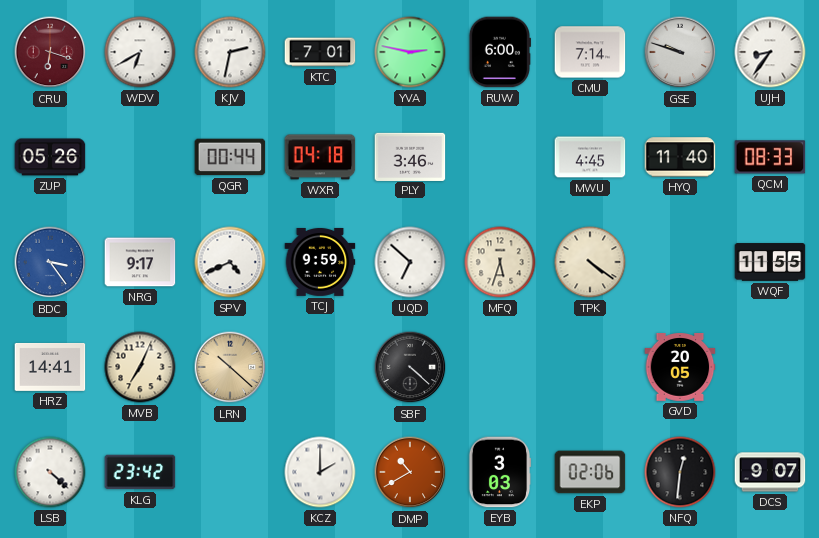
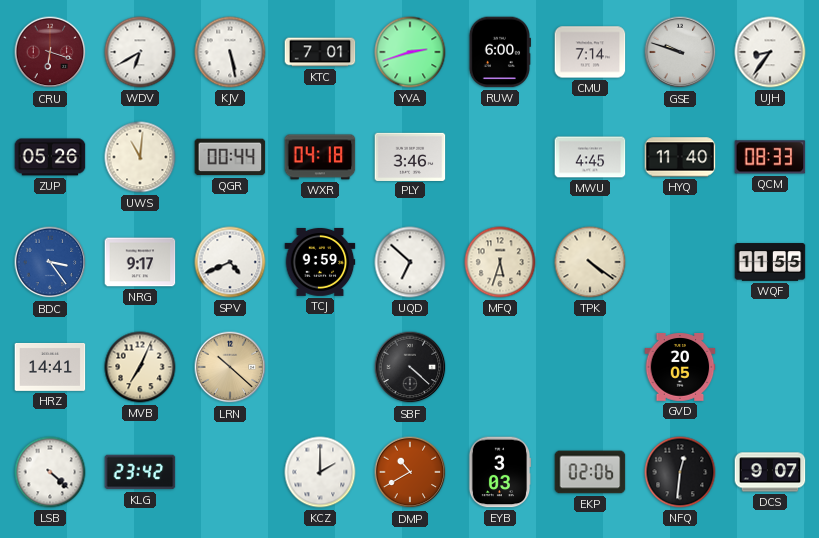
KJV: 2:32 -> 5:28
YVA: 2:47 -> 2:42
UWS: none -> 11:01
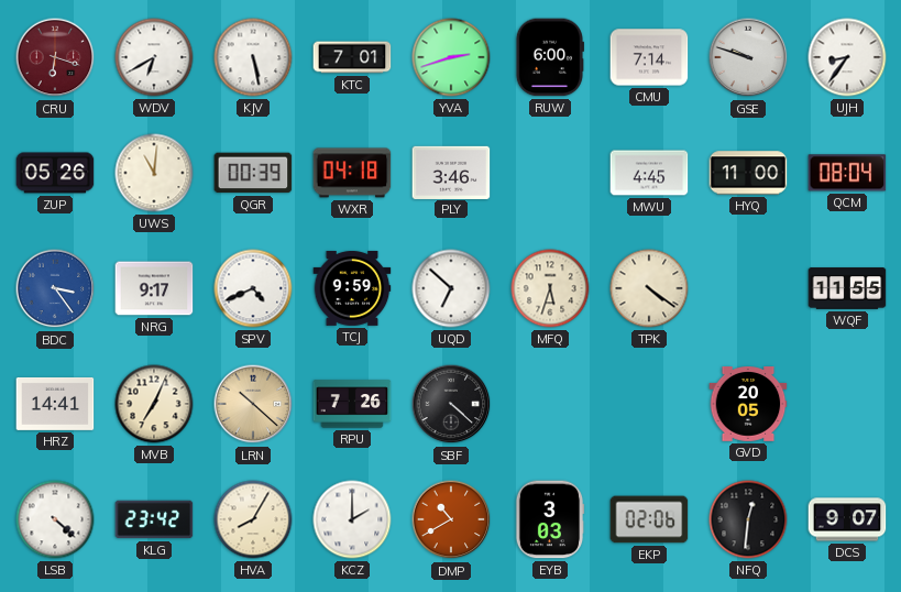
QGR: 00:44 -> 00:39
HYQ: 11:40 -> 11:00
QCM: 08:33 -> 08:04
RPU: none -> 7:26
HVA: none -> 8:05
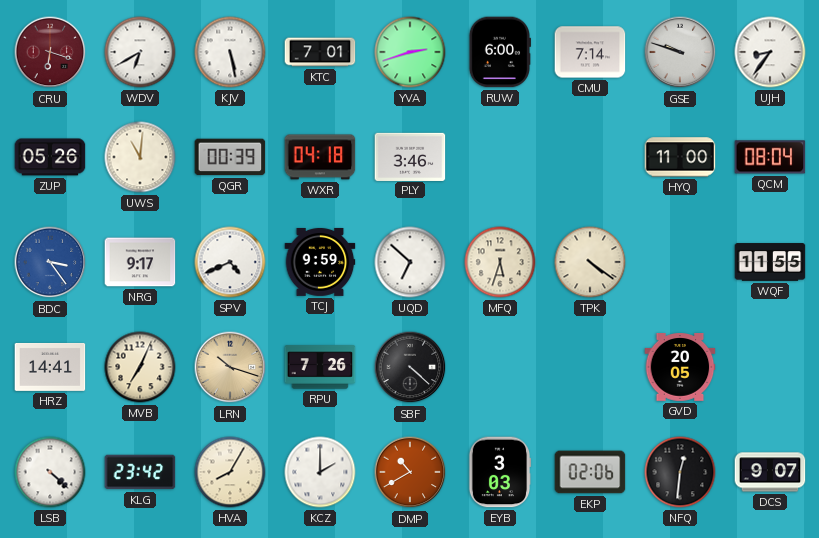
MWU: 4:45 -> none
LRN: 10:22 -> 10:18
